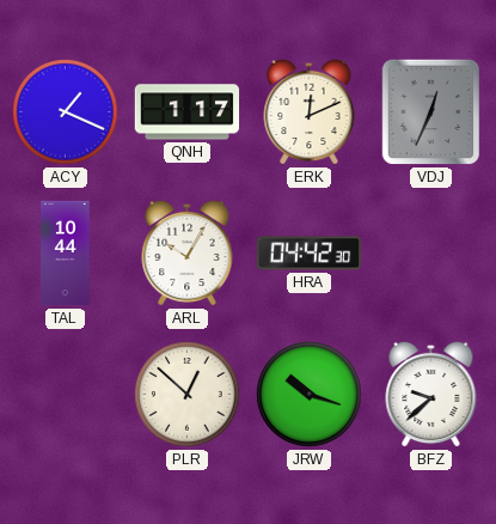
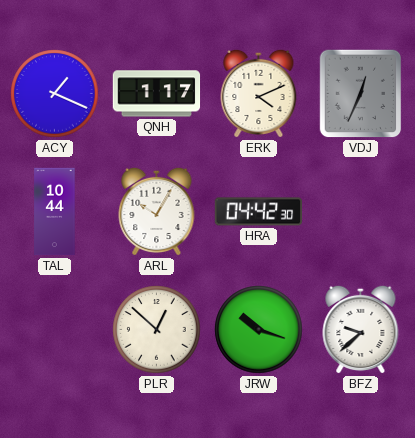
ERK: 12:11 -> 4:11
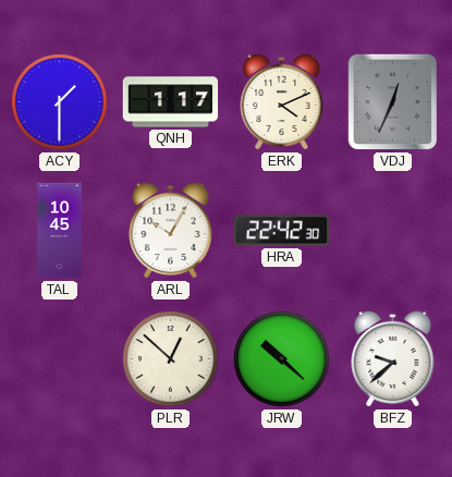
ACY: 1:19 -> 1:30
TAL: 10:44 -> 10:45
HRA: 04:42 -> 22:42
JRW: 10:18 -> 10:22
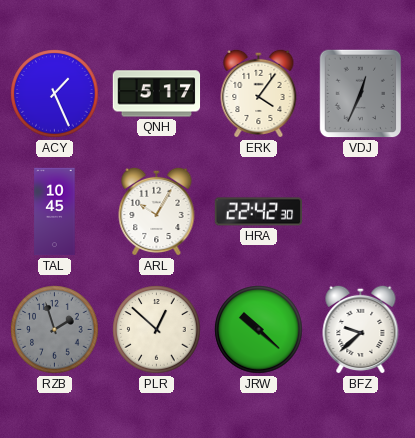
ACY: 1:30 -> 1:26
QNH: 1:17 -> 5:17
ERK: 4:11 -> 4:06
RZB: none -> 1:57
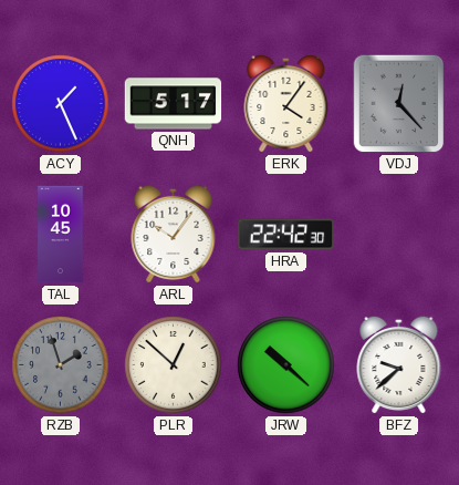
VDJ: 12:34 -> 12:23
ARL: 10:05 -> 10:06
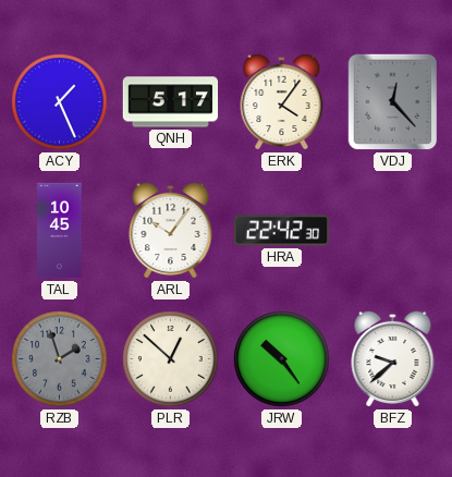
JRW: 10:22 -> 10:24
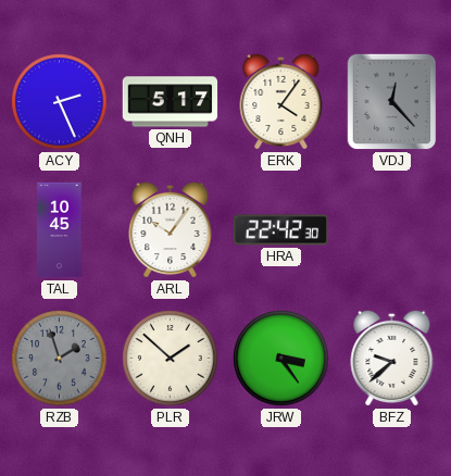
ACY: 1:26 -> 2:26
PLR: 12:52 -> 1:52
JRW: 10:24 -> 3:24
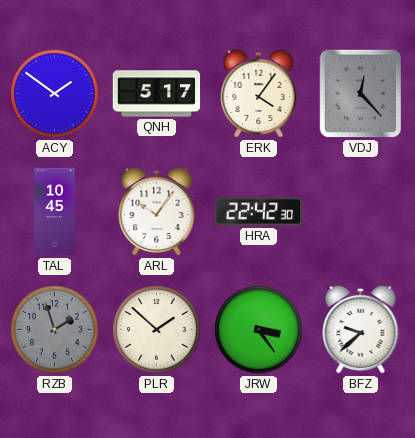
ACY: 2:26 -> 1:51
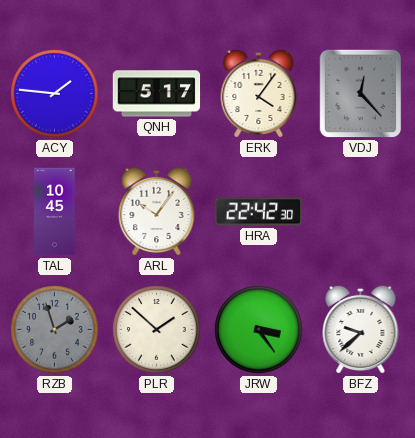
ACY: 1:51 -> 1:46
